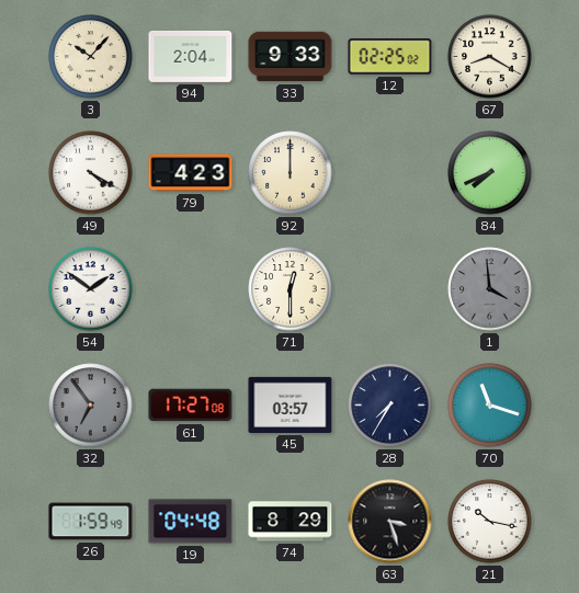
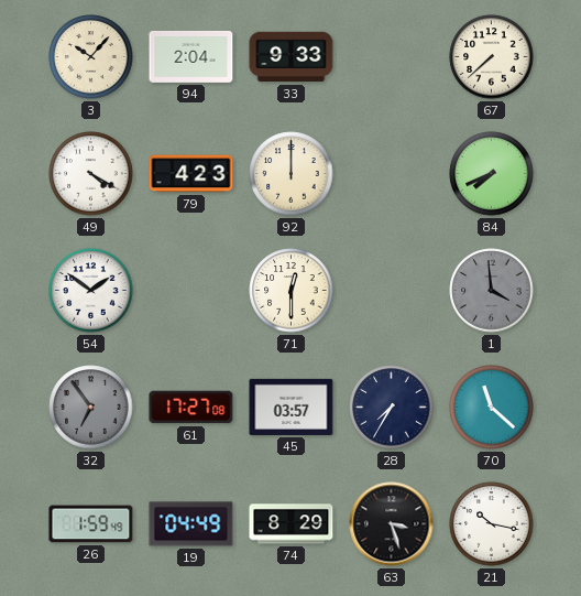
12: 02:25 -> none
67: 8:20 -> 7:38
70: 11:18 -> 11:22
19: 04:48 -> 04:49
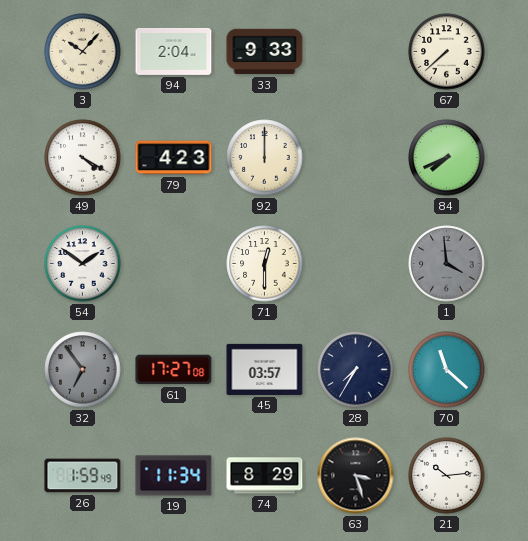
19: 04:49 -> 11:34
21: 10:17 -> 10:14
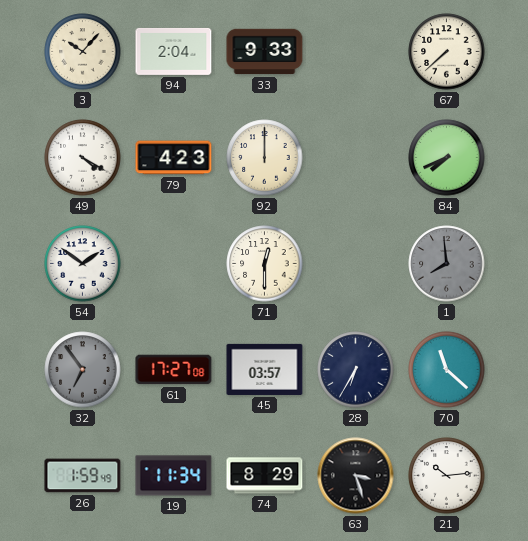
1: 3:59 -> 7:59
28: 7:35 -> 6:35
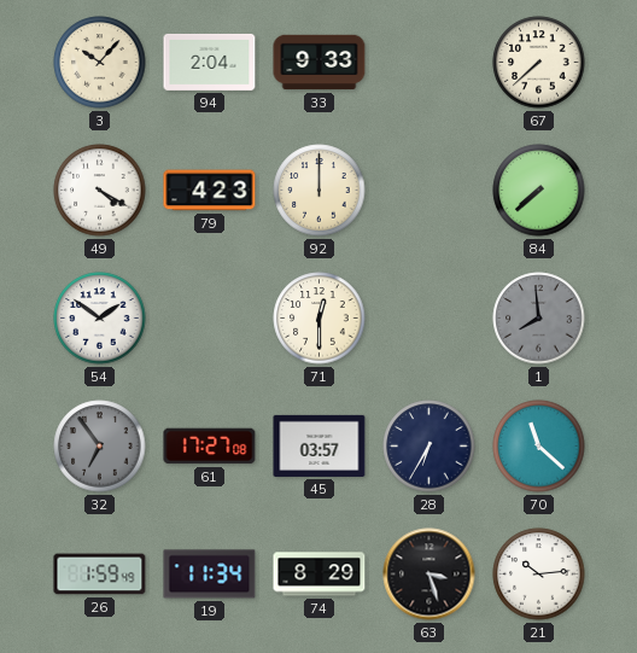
84: 7:41 -> 7:38
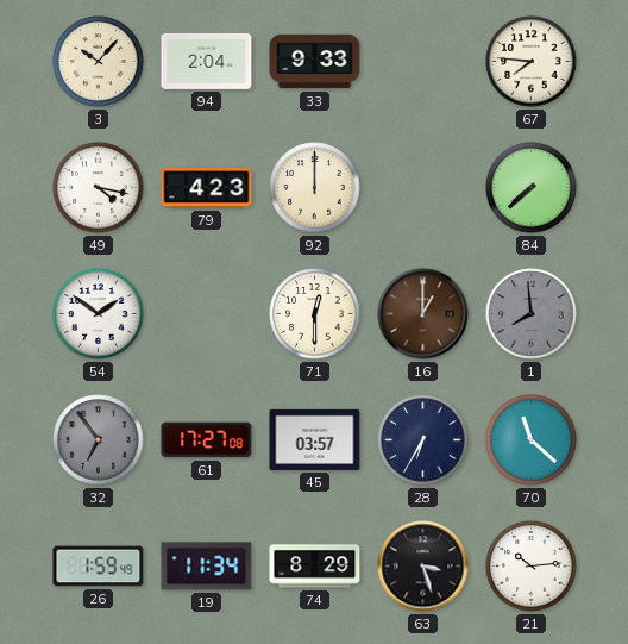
67: 7:38 -> 7:46
49: 4:20 -> 4:17
16: none -> 1:00
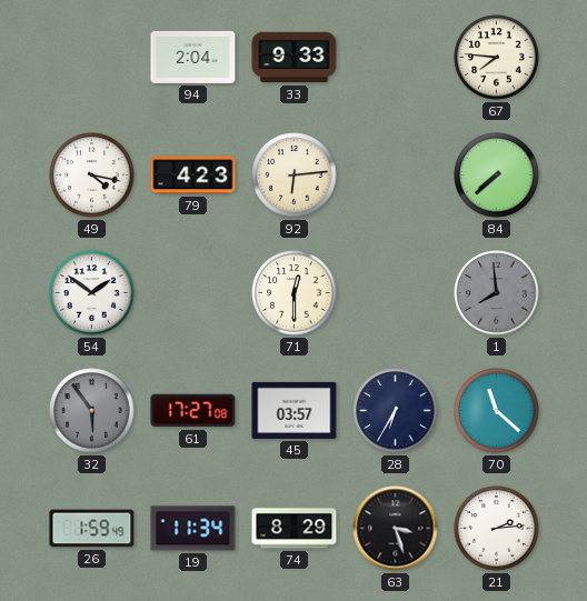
3: 10:07 -> none
92: 12:00 -> 6:14
16: 1:00 -> none
32: 6:54 -> 5:54
21: 10:14 -> 2:14
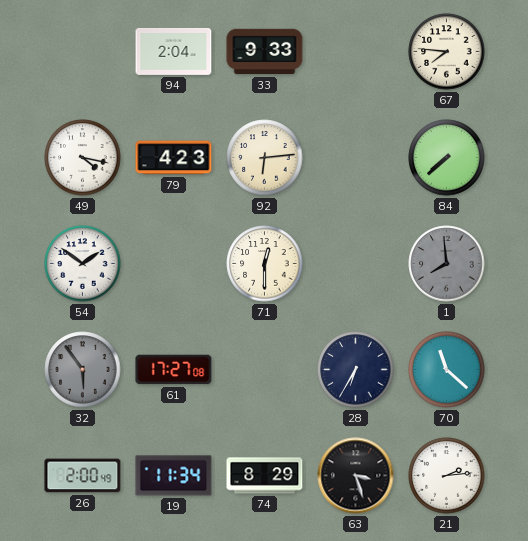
45: 03:57 -> none
26: 1:59 -> 2:00
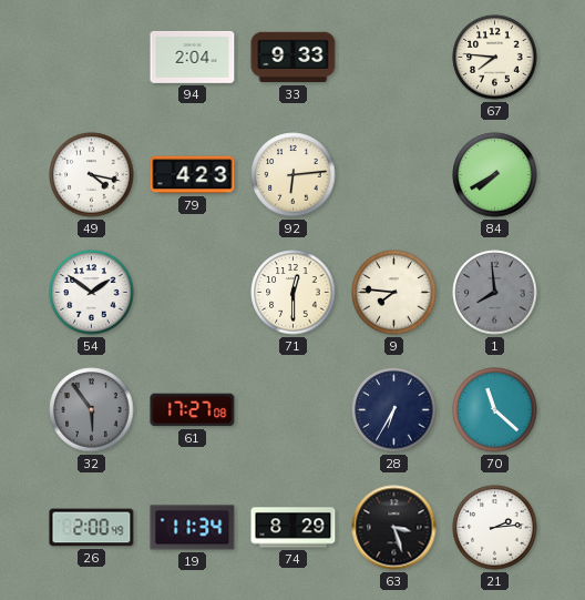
84: 7:38 -> 7:40
9: none -> 7:46
